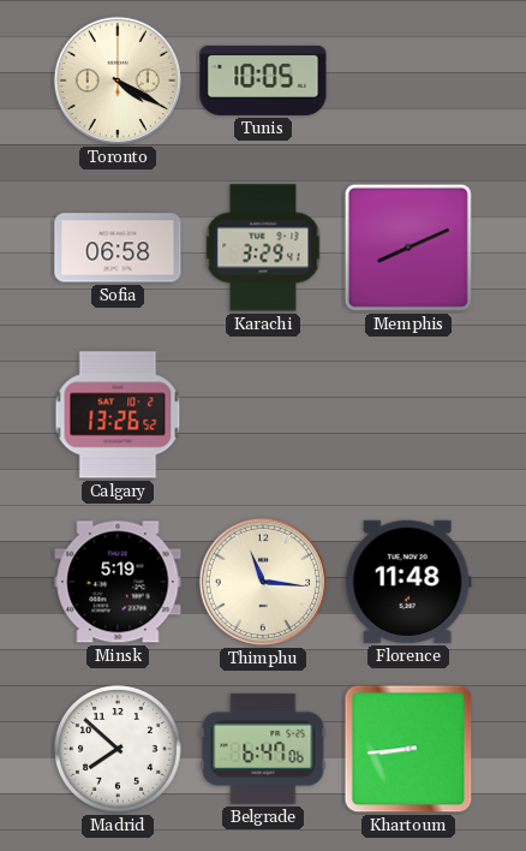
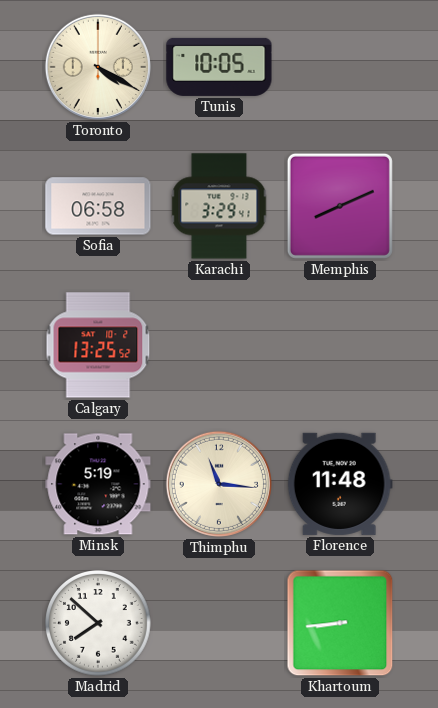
Calgary: 13:26 -> 13:25
Belgrade: 6:47 -> none
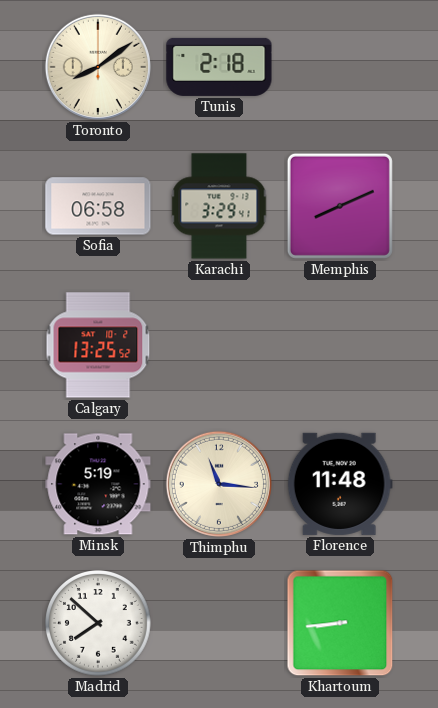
Toronto: 4:20 -> 8:09
Tunis: 10:05 -> 2:18
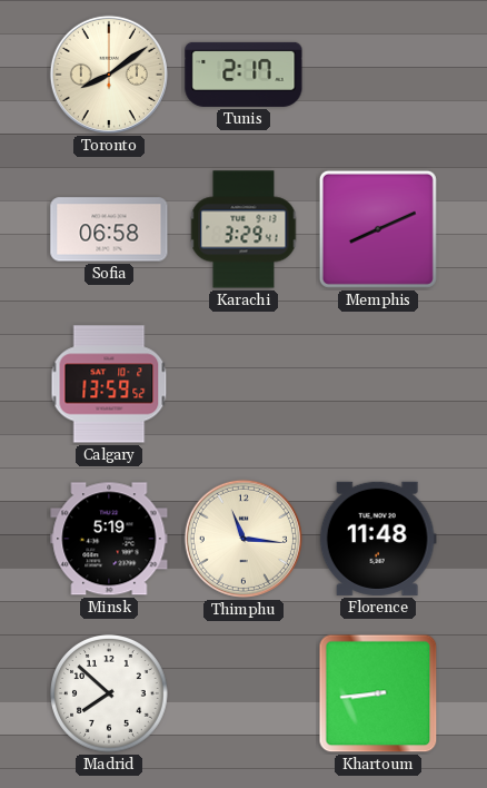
Tunis: 2:18 -> 2:17
Calgary: 13:25 -> 13:59
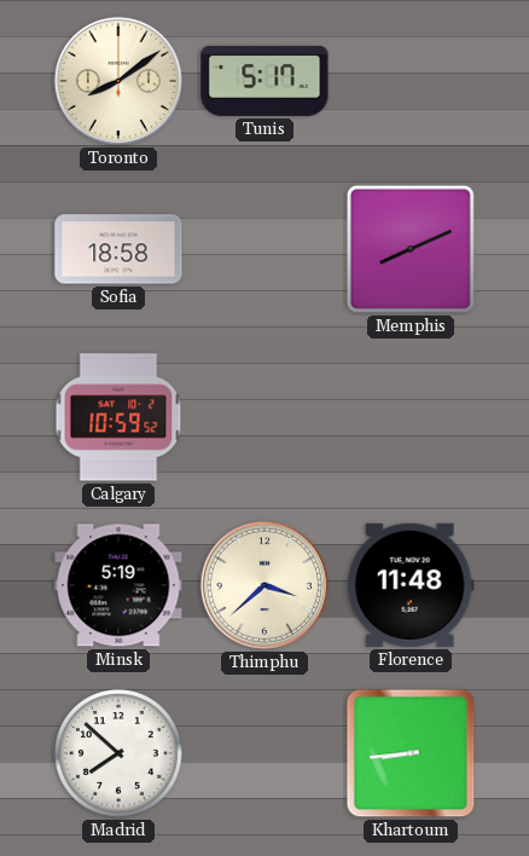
Tunis: 2:17 -> 5:17
Sofia: 06:58 -> 18:58
Karachi: 3:29 -> none
Calgary: 13:59 -> 10:59
Thimphu: 11:16 -> 3:38
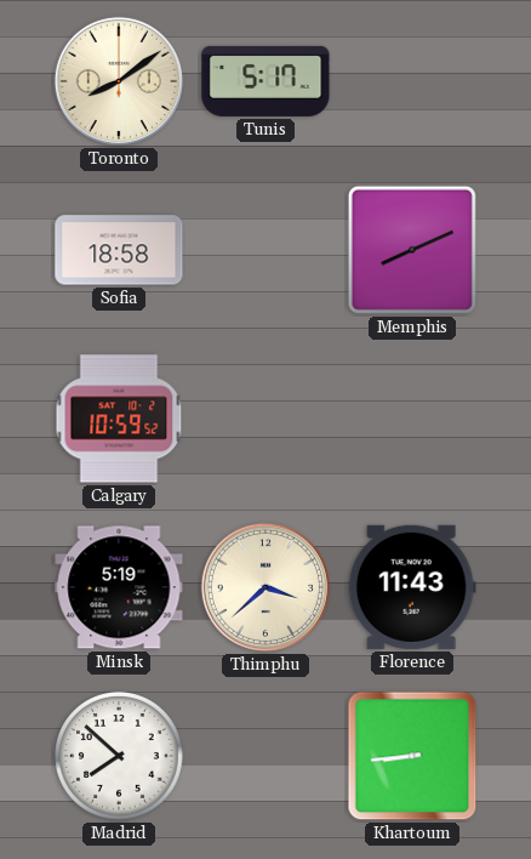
Florence: 11:48 -> 11:43
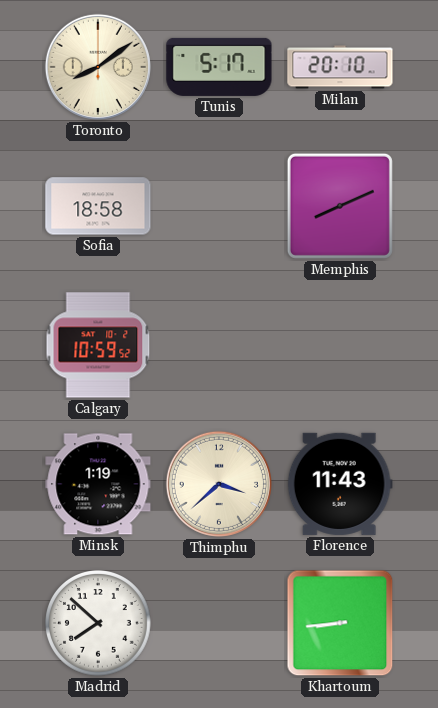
Milan: none -> 20:10
Minsk: 5:19 -> 1:19
